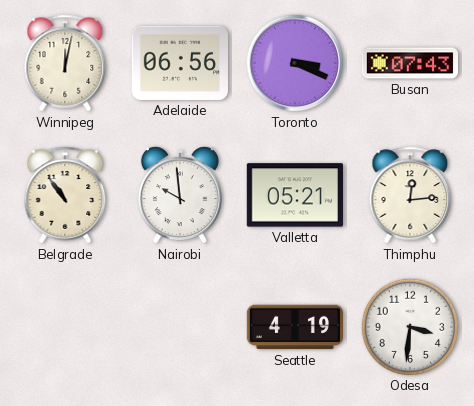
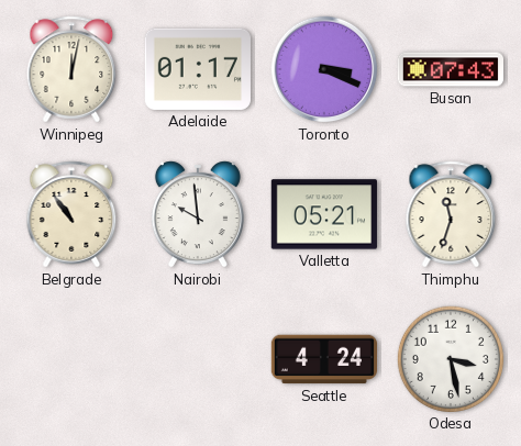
Adelaide: 06:56 -> 01:17
Thimphu: 12:14 -> 11:33
Seattle: 4:19 -> 4:24
Odesa: 3:31 -> 3:28
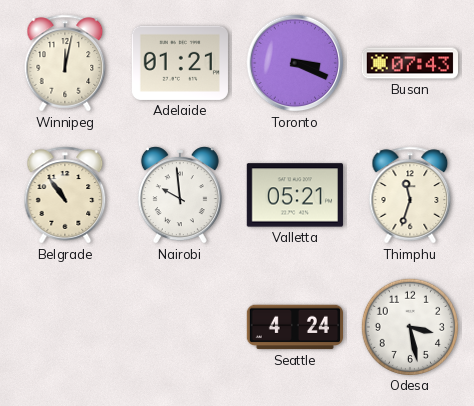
Adelaide: 01:17 -> 01:21
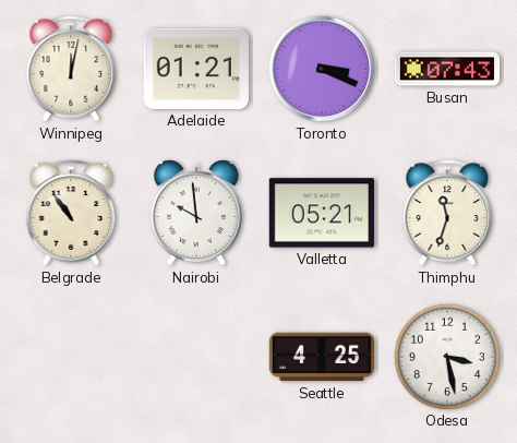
Seattle: 4:24 -> 4:25
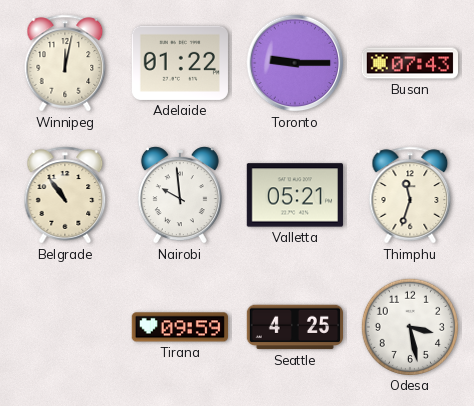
Adelaide: 01:21 -> 01:22
Toronto: 3:19 -> 9:15
Tirana: none -> 09:59
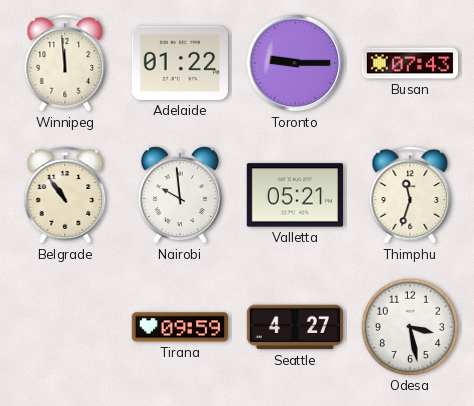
Winnipeg: 12:02 -> 11:59
Seattle: 4:25 -> 4:27
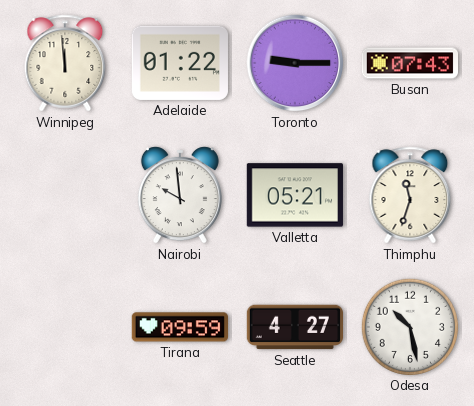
Belgrade: 10:54 -> none
Odesa: 3:28 -> 10:28
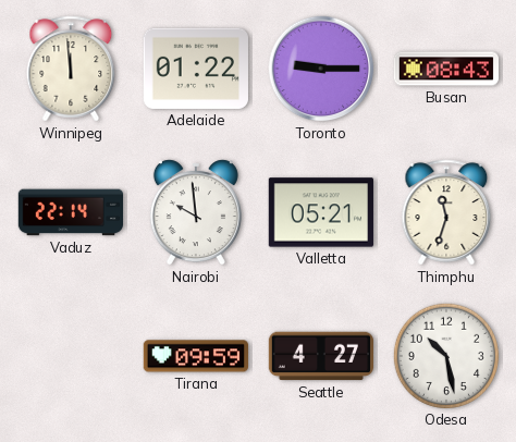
Busan: 07:43 -> 08:43
Vaduz: none -> 22:14
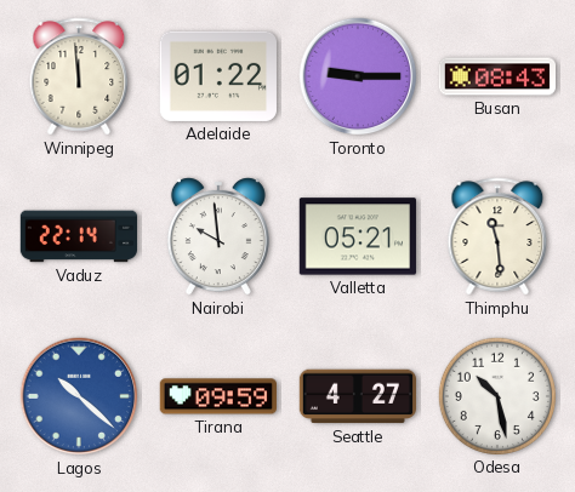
Thimphu: 11:33 -> 11:29
Lagos: none -> 10:22
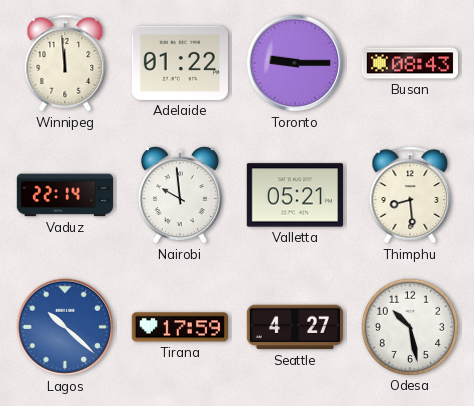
Thimphu: 11:29 -> 8:29
Tirana: 09:59 -> 17:59
